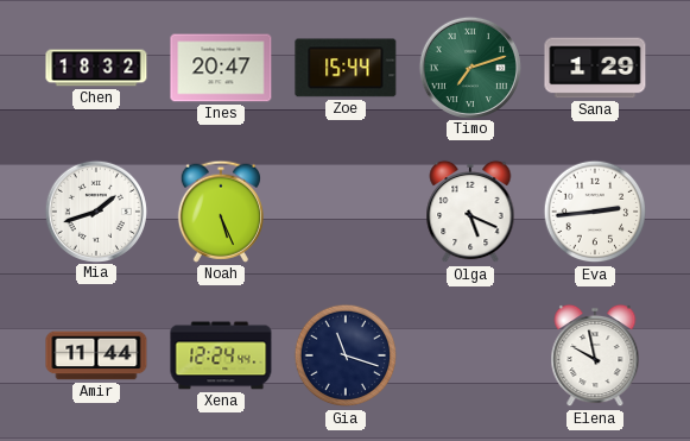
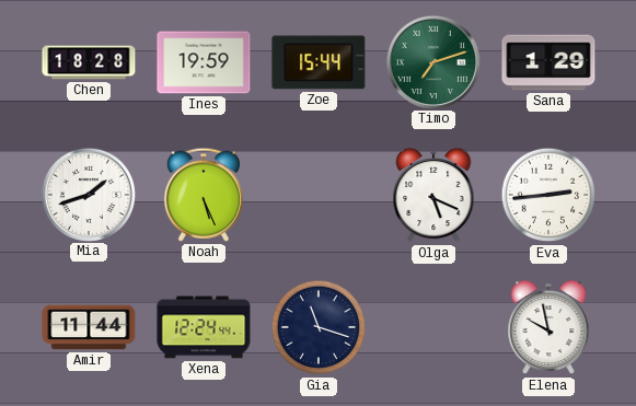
Chen: 18:32 -> 18:28
Ines: 20:47 -> 19:59
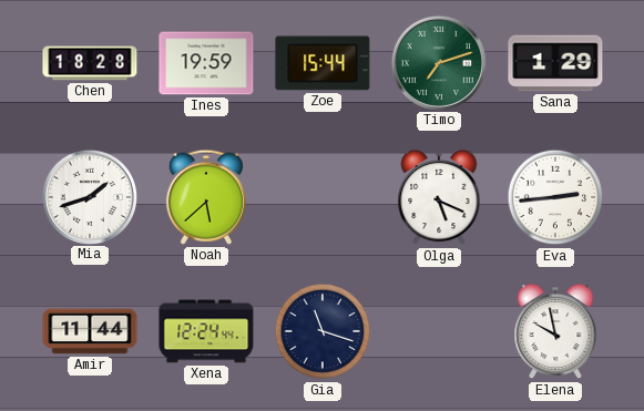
Noah: 5:26 -> 5:38
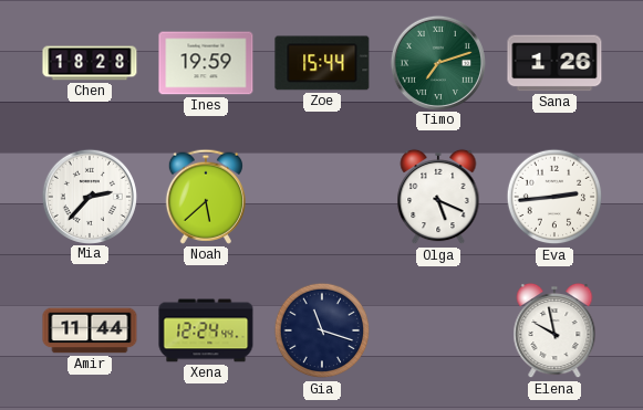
Sana: 1:29 -> 1:26
Mia: 1:42 -> 2:37
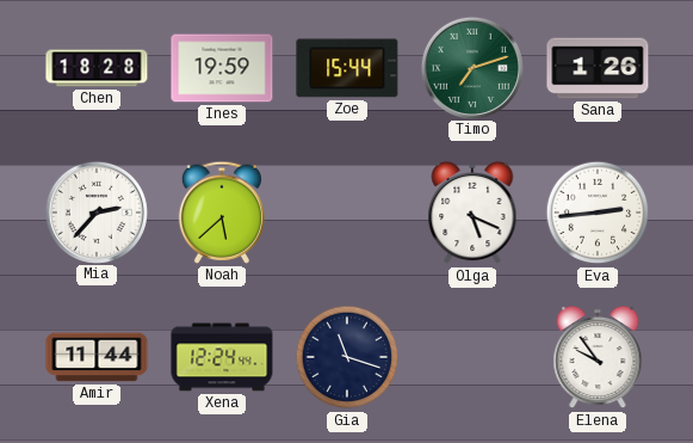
Elena: 9:58 -> 9:54
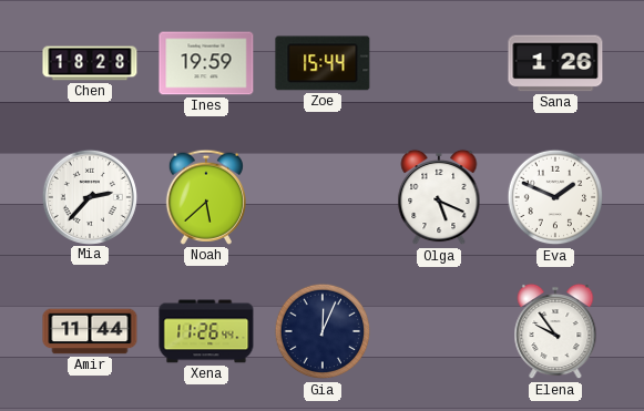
Timo: 7:12 -> none
Eva: 2:44 -> 1:49
Xena: 12:24 -> 11:26
Gia: 11:18 -> 12:04
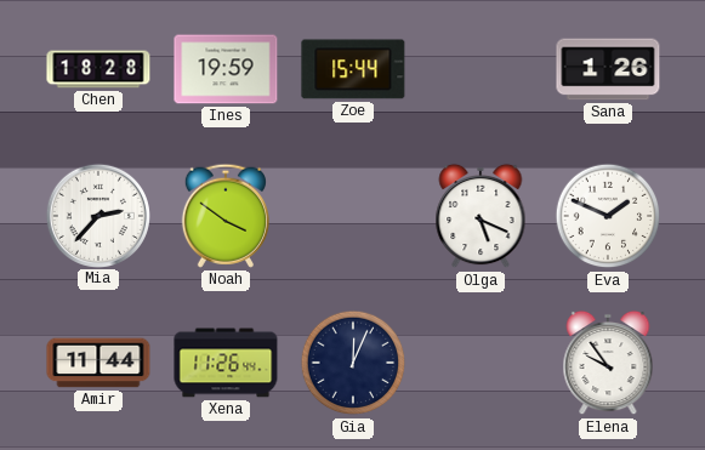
Noah: 5:38 -> 3:51
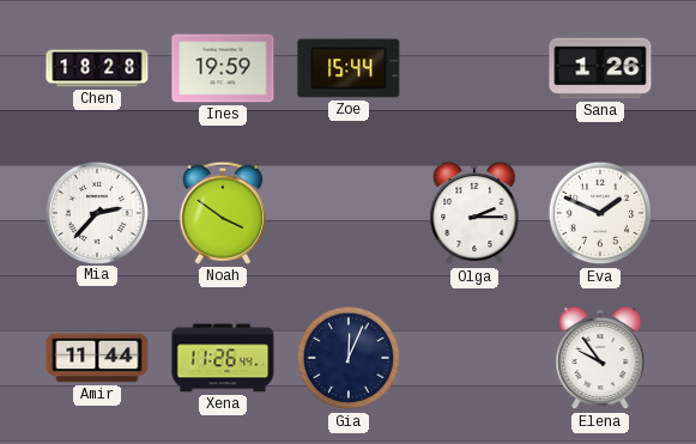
Olga: 5:19 -> 2:15
